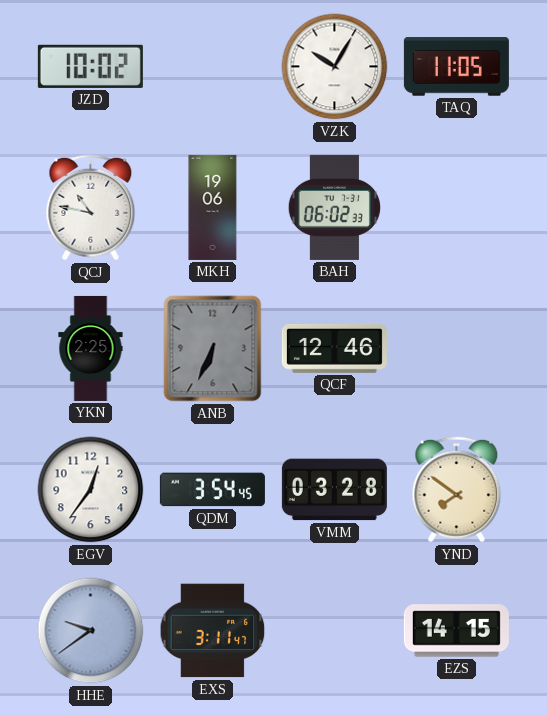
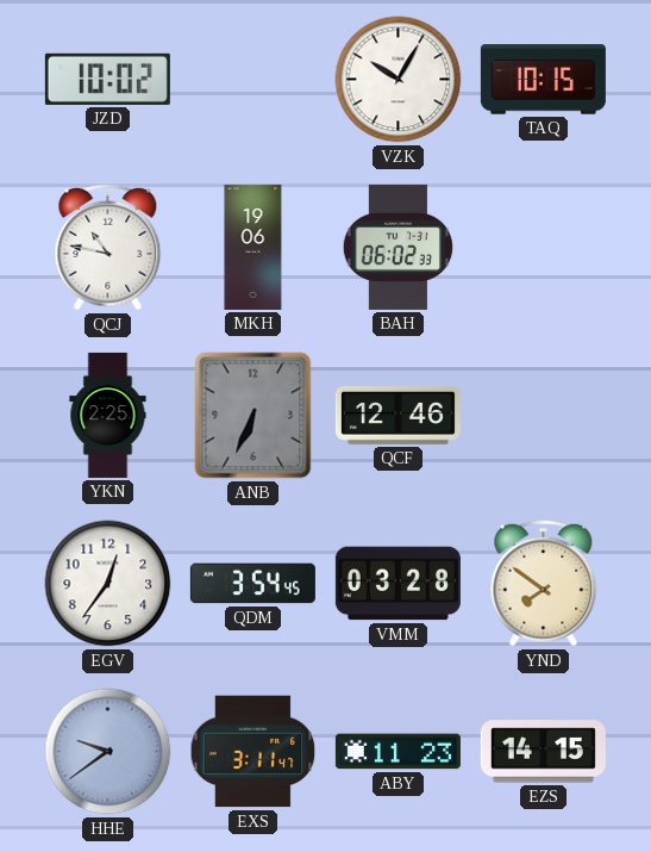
TAQ: 11:05 -> 10:15
ABY: none -> 11:23
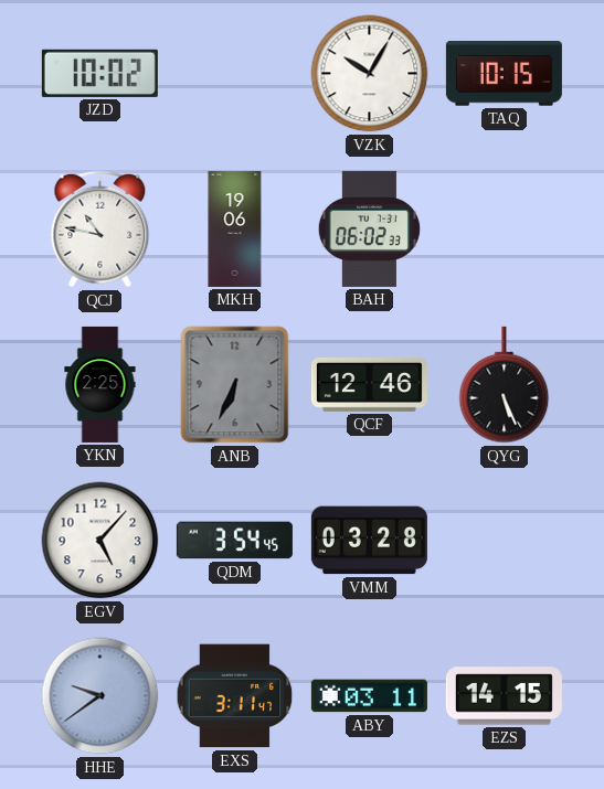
QYG: none -> 5:26
EGV: 12:36 -> 5:07
YND: 7:51 -> none
ABY: 11:23 -> 03:11
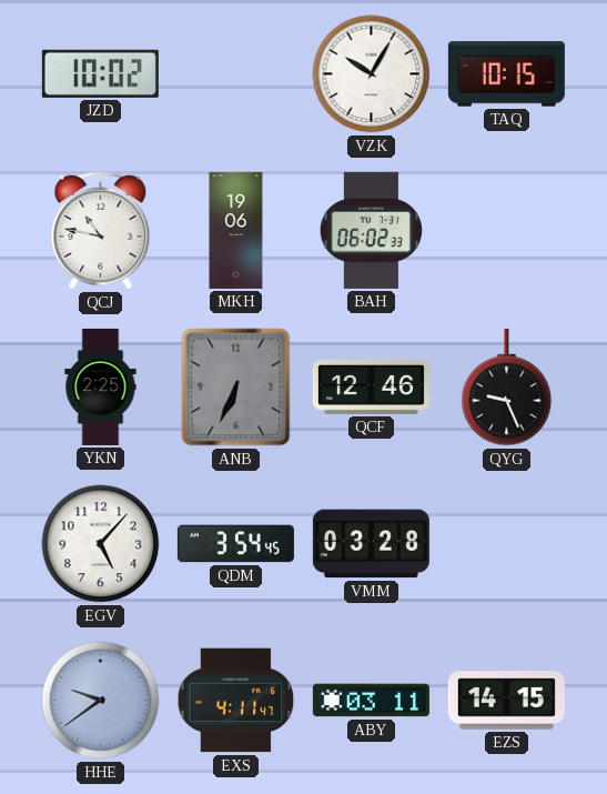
QYG: 5:26 -> 9:26
EXS: 3:11 -> 4:11
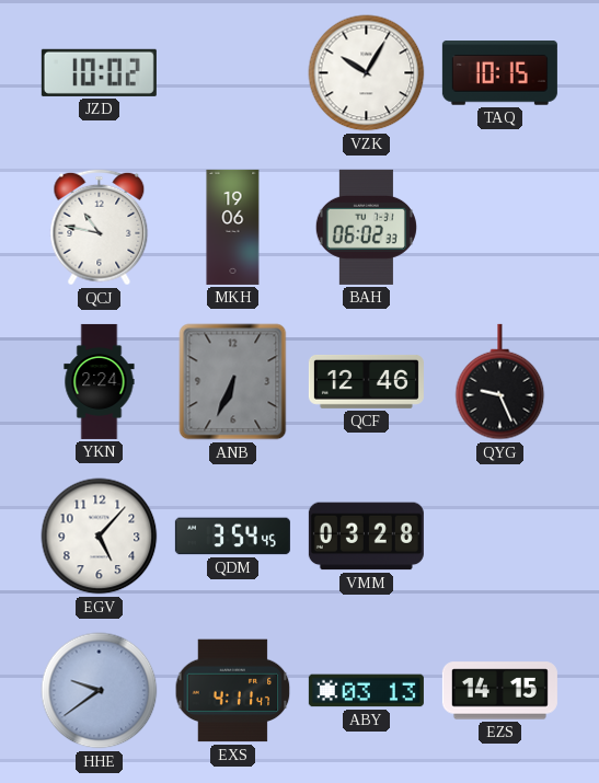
YKN: 2:25 -> 2:24
ABY: 03:11 -> 03:13
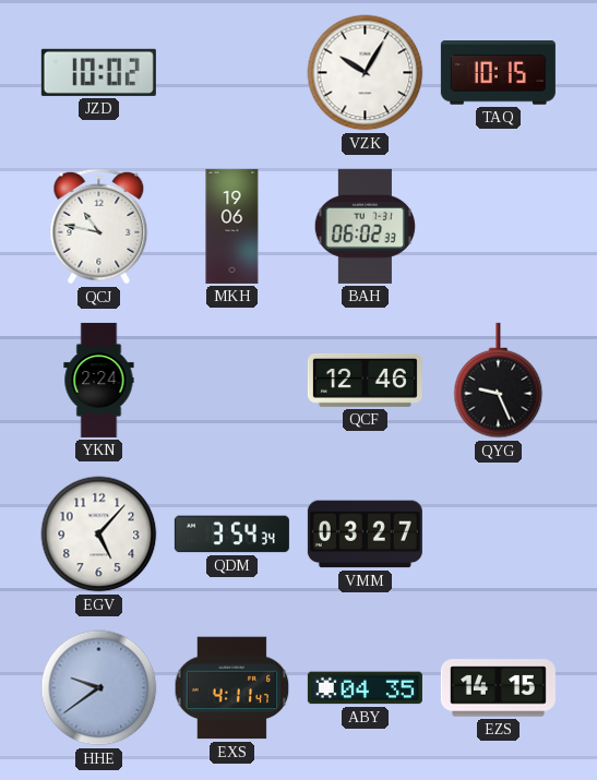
ANB: 6:34 -> none
QDM: 3:54:45 -> 3:54:34
VMM: 03:28 -> 03:27
ABY: 03:13 -> 04:35
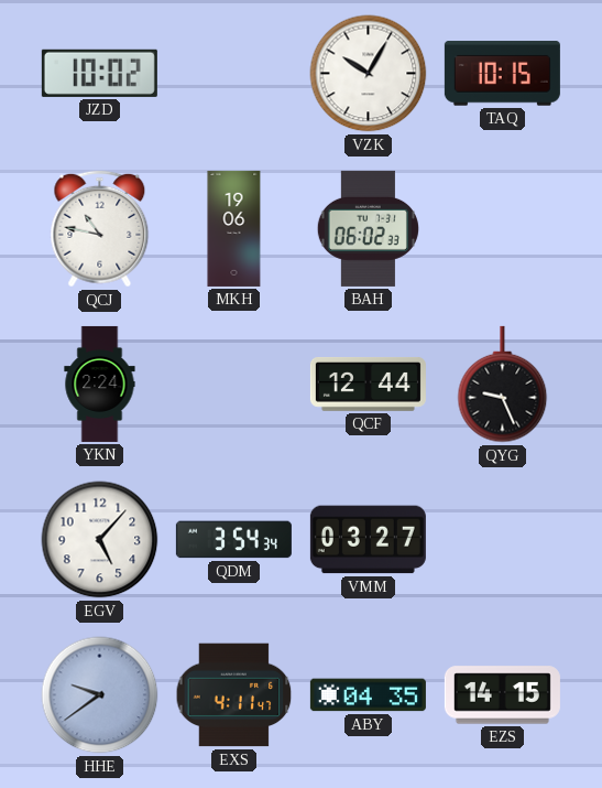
QCF: 12:46 -> 12:44
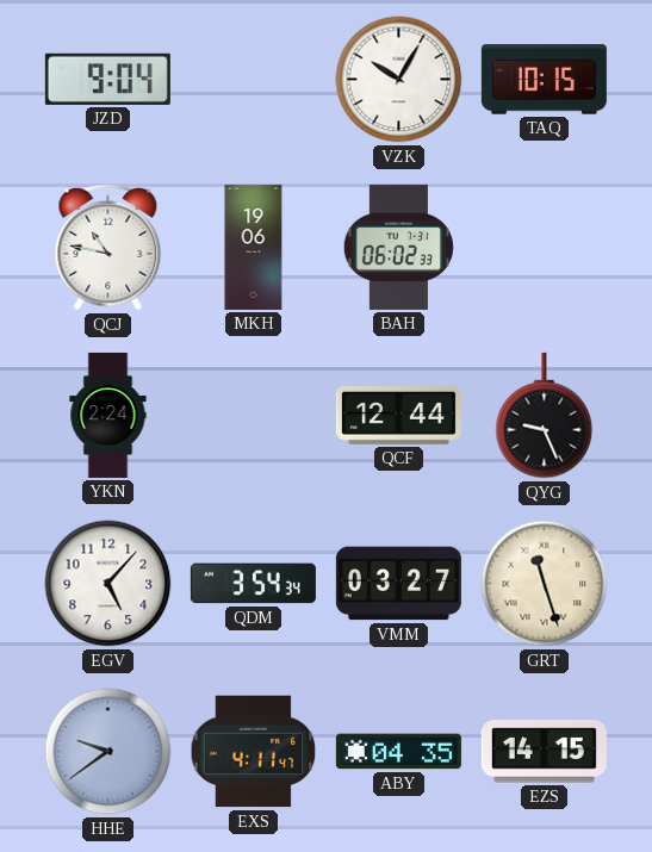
JZD: 10:02 -> 9:04
GRT: none -> 11:27
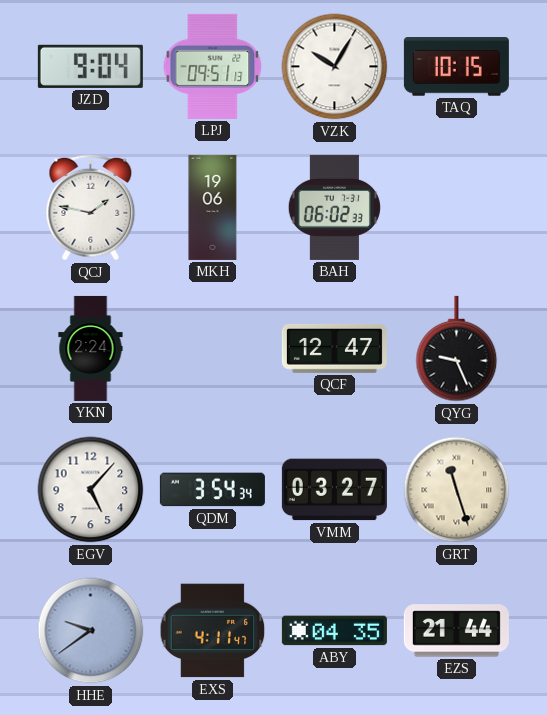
LPJ: none -> 09:51
QCJ: 10:47 -> 1:47
QCF: 12:44 -> 12:47
EZS: 14:15 -> 21:44
